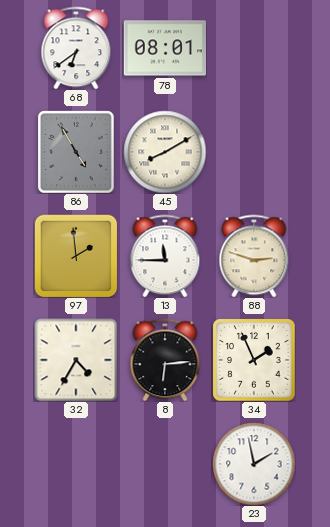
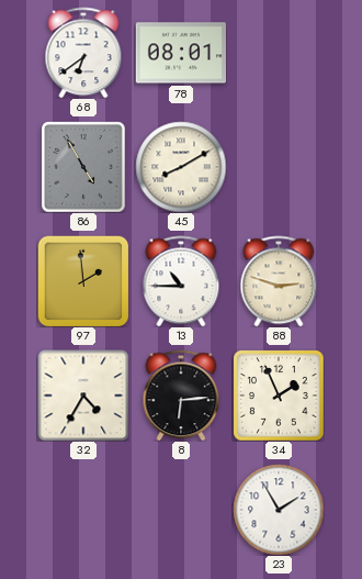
13: 11:45 -> 10:45
23: 1:58 -> 1:55
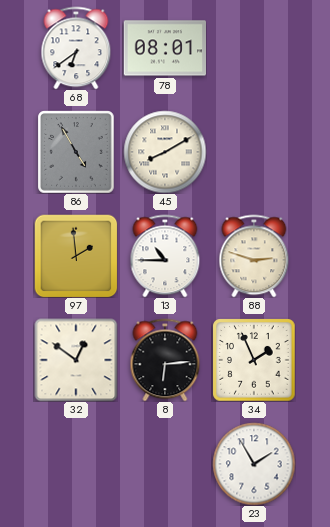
32: 4:35 -> 12:51
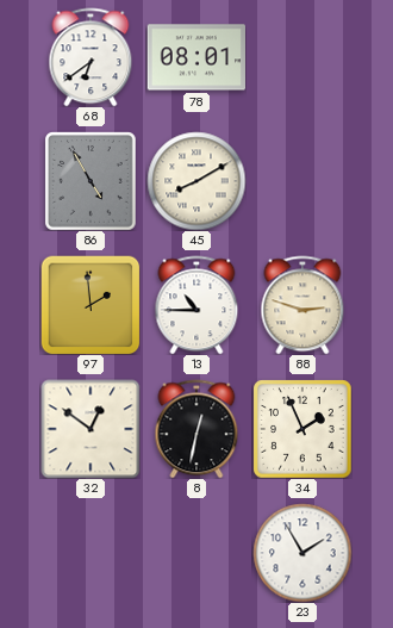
8: 6:14 -> 12:32
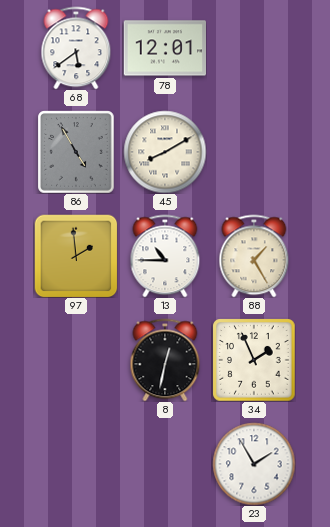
68: 6:39 -> 5:39
78: 08:01 -> 12:01
88: 2:48 -> 1:25
32: 12:51 -> none
